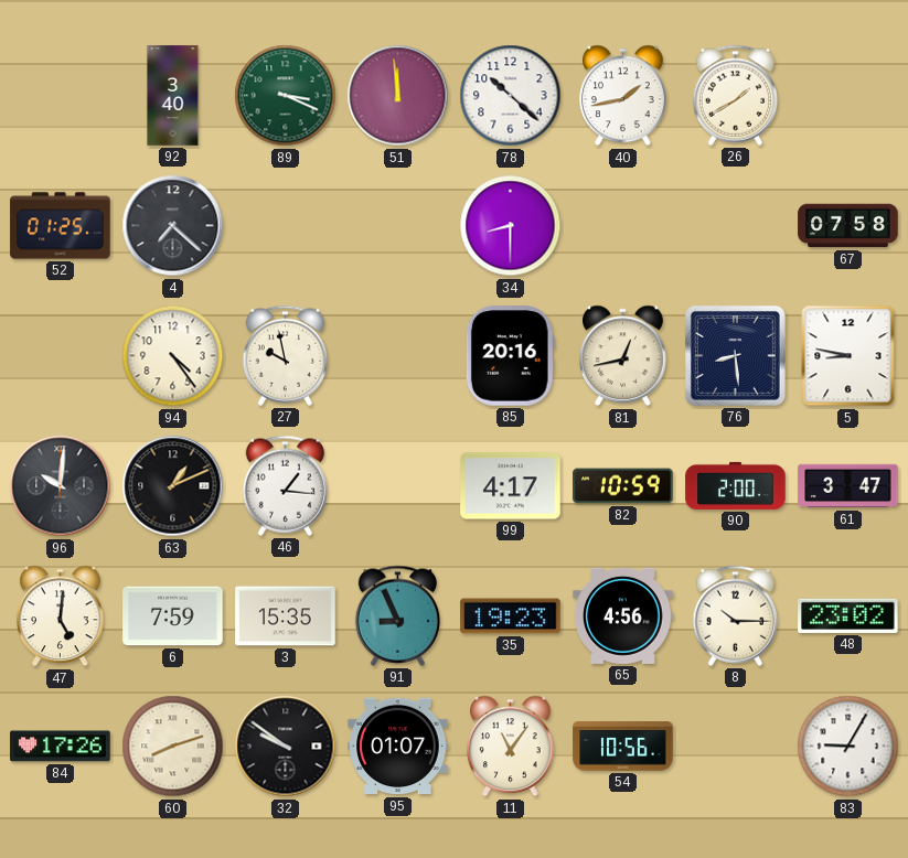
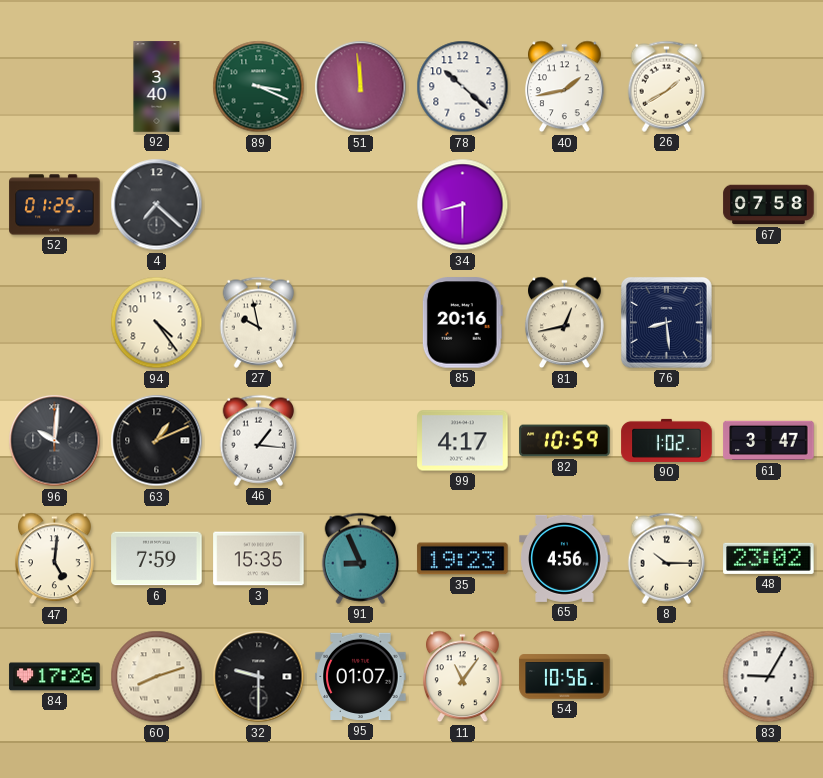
5: 8:47 -> none
90: 2:00 -> 1:02
32: 9:51 -> 9:30
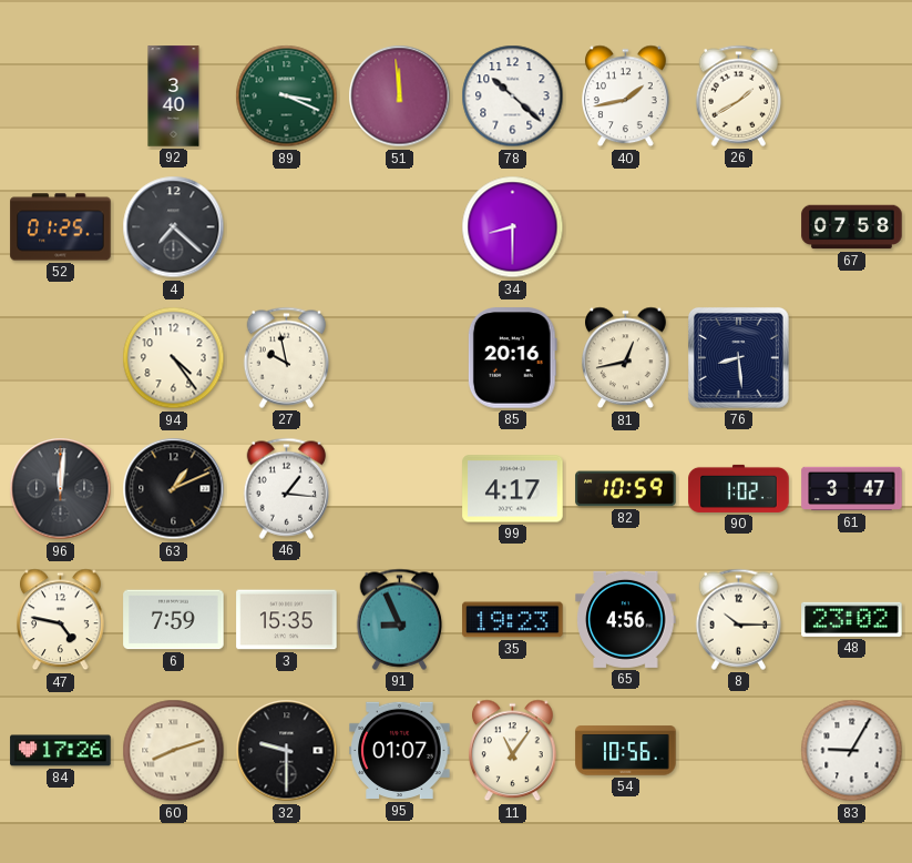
96: 10:01 -> 12:01
47: 5:01 -> 4:47
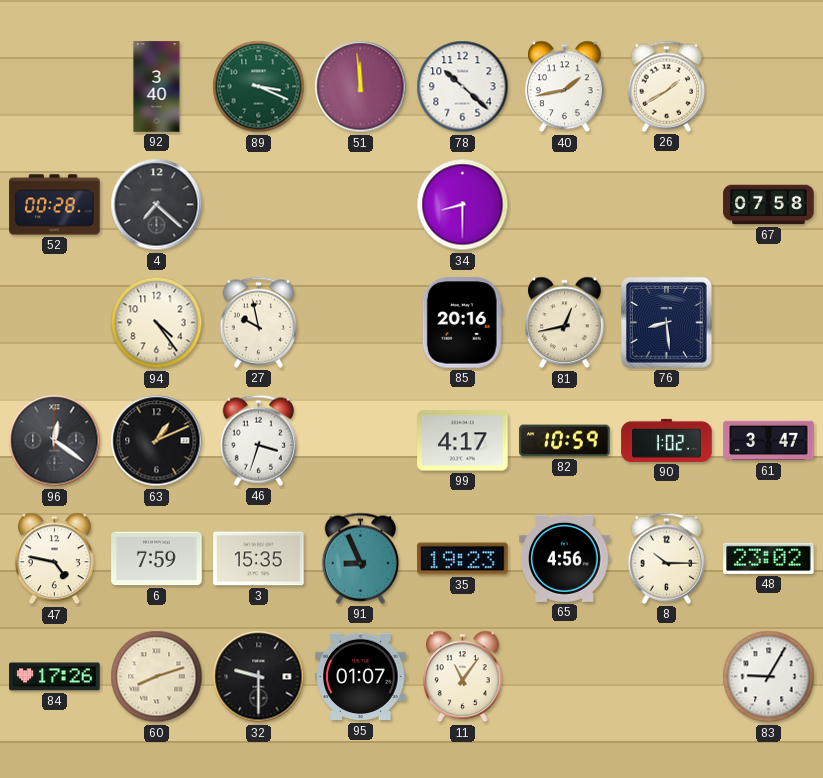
52: 01:25 -> 00:28
96: 12:01 -> 12:21
46: 1:16 -> 3:33
54: 10:56 -> none
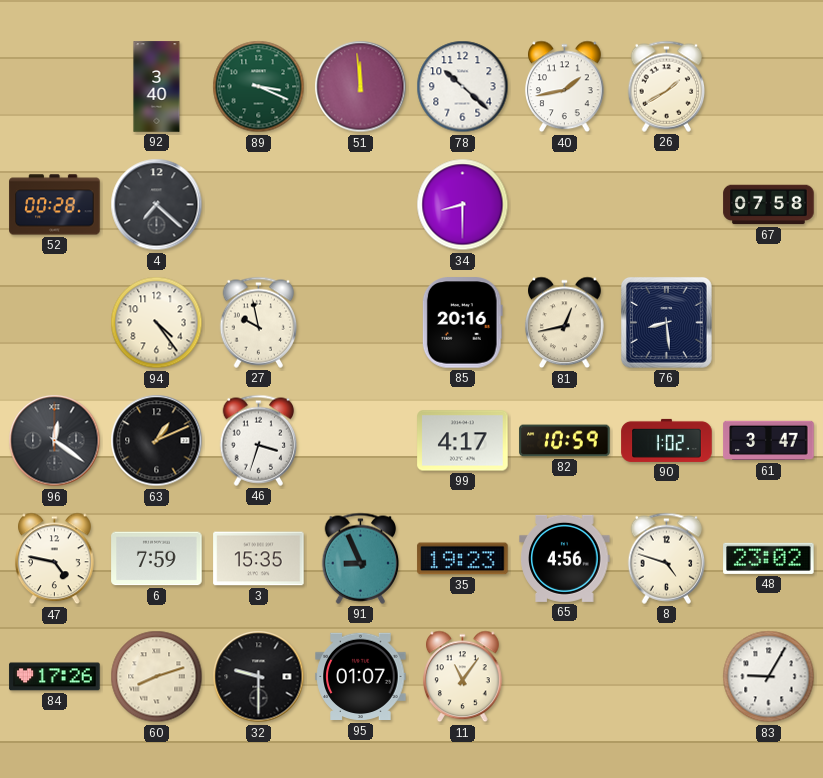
8: 10:15 -> 4:48
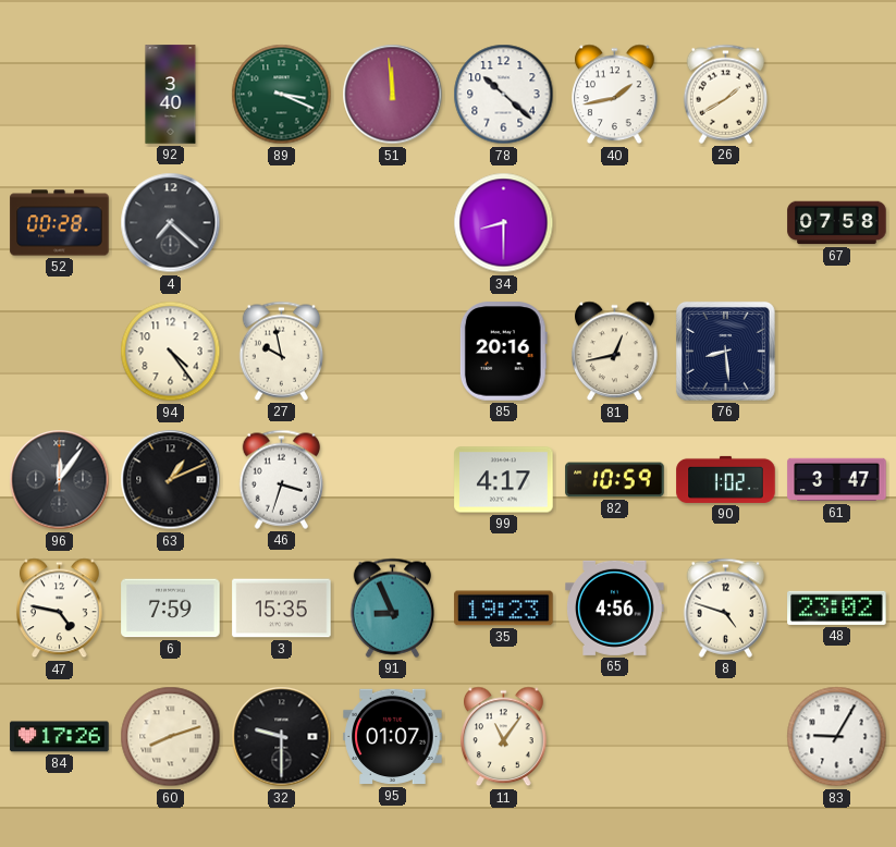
96: 12:21 -> 12:06
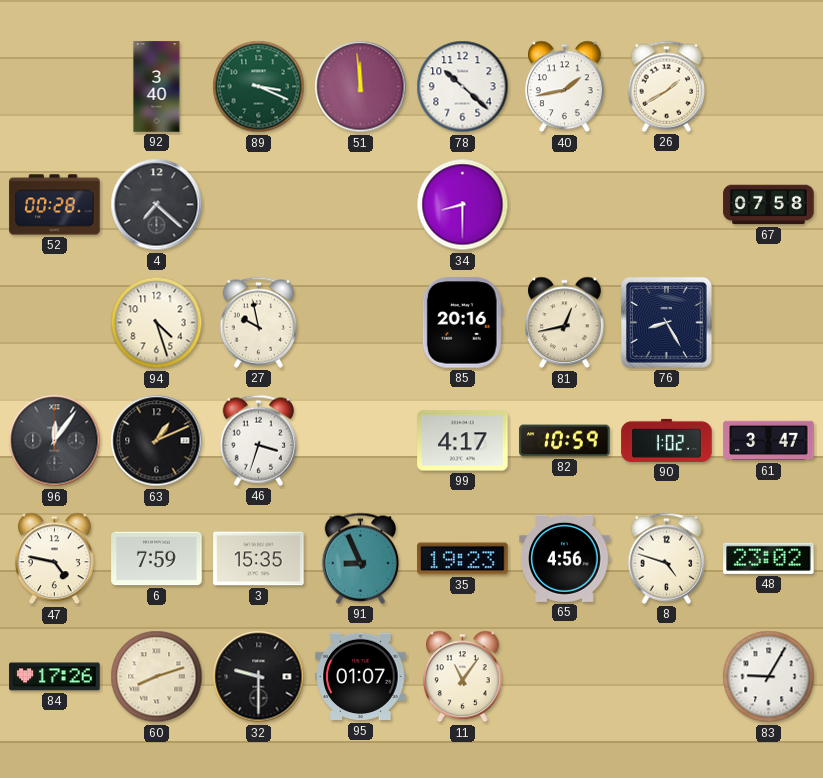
94: 4:24 -> 4:27
76: 8:29 -> 8:25
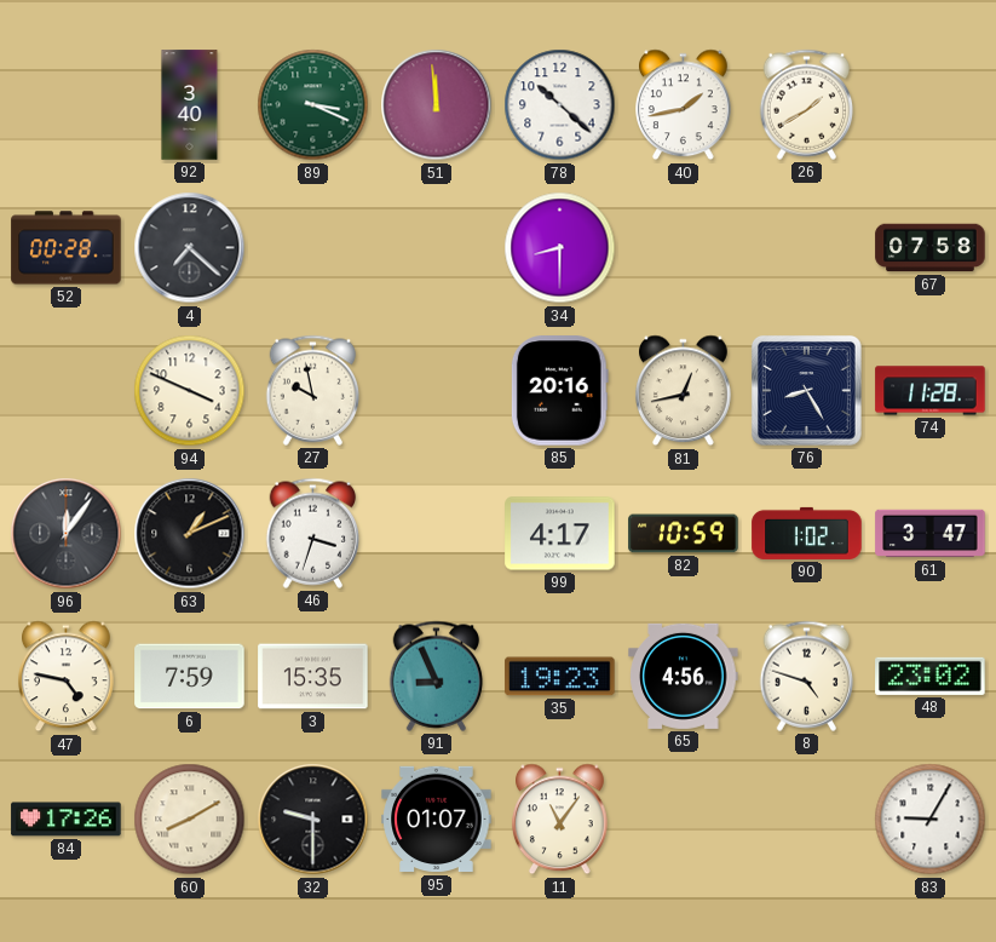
94: 4:27 -> 3:49
74: none -> 11:28
60: 8:12 -> 8:10
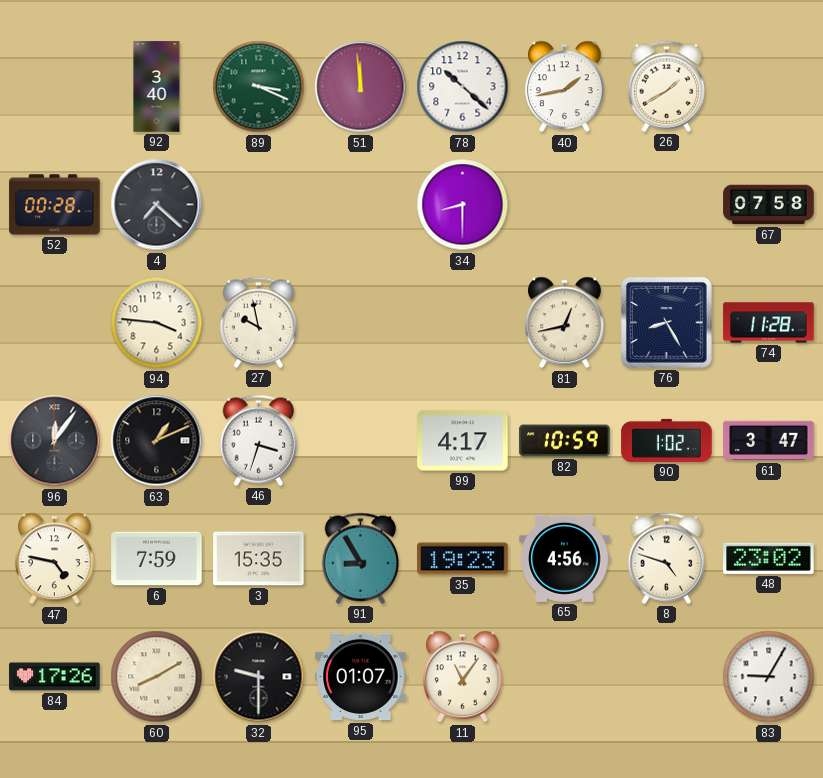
94: 3:49 -> 3:46
85: 20:16 -> none
91: 8:56 -> 8:55
